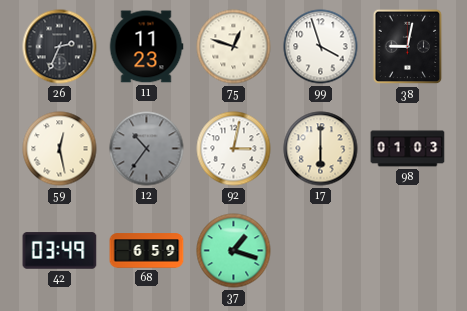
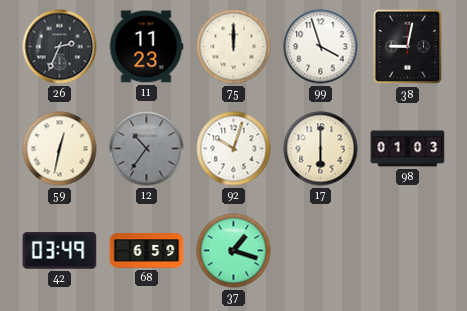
75: 12:48 -> 12:00
59: 12:28 -> 12:32
92: 3:02 -> 10:03
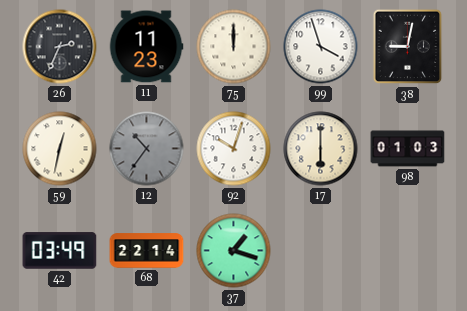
68: 6:59 -> 22:14
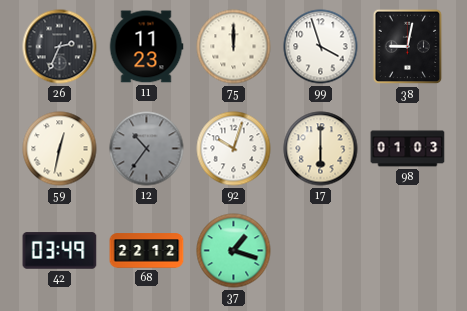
68: 22:14 -> 22:12
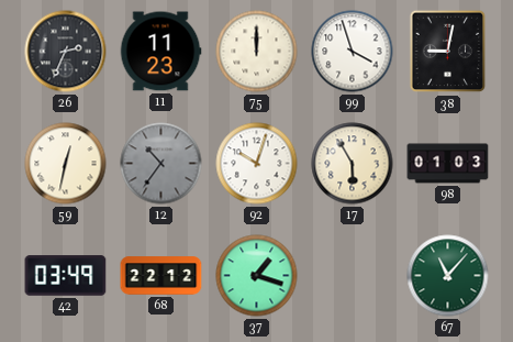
17: 6:00 -> 5:55
67: none -> 11:07
